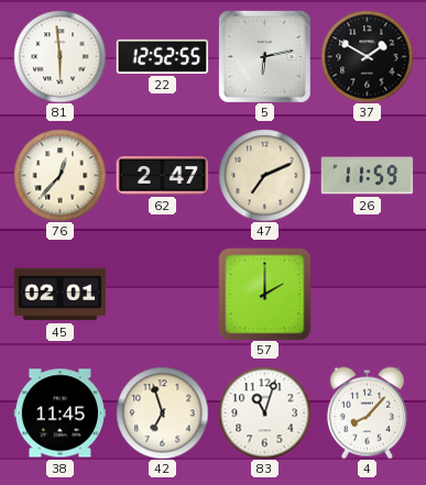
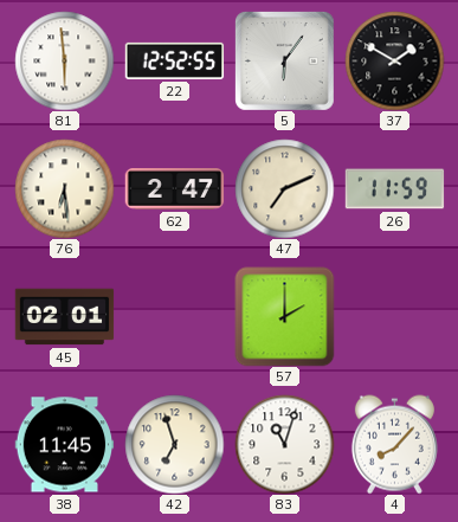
5: 6:13 -> 6:06
76: 12:37 -> 6:29
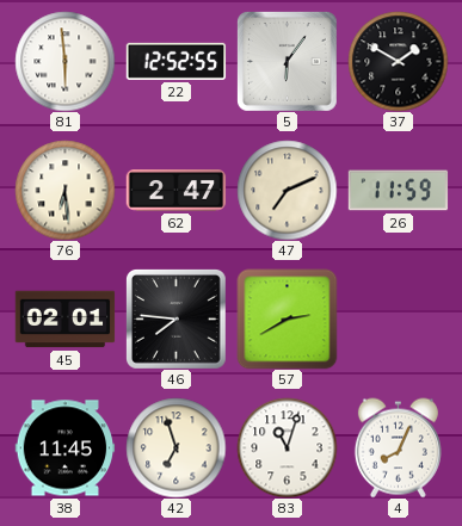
46: none -> 7:46
57: 2:00 -> 2:40
4: 8:07 -> 8:04
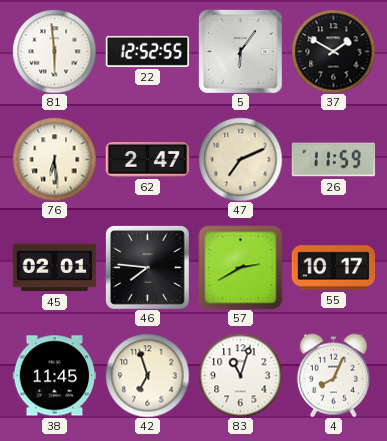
55: none -> 10:17
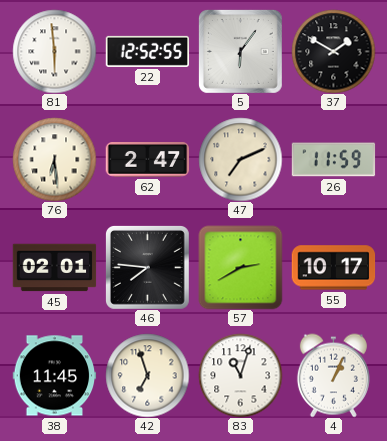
4: 8:04 -> 1:04
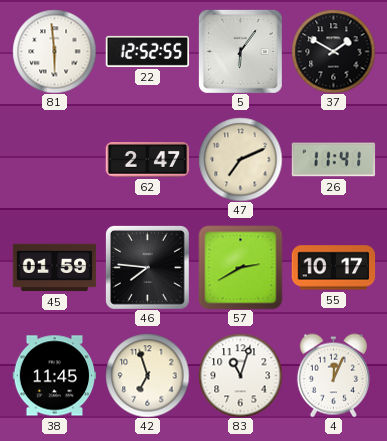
76: 6:29 -> none
26: 11:59 -> 11:41
45: 02:01 -> 01:59
4: 1:04 -> 12:04
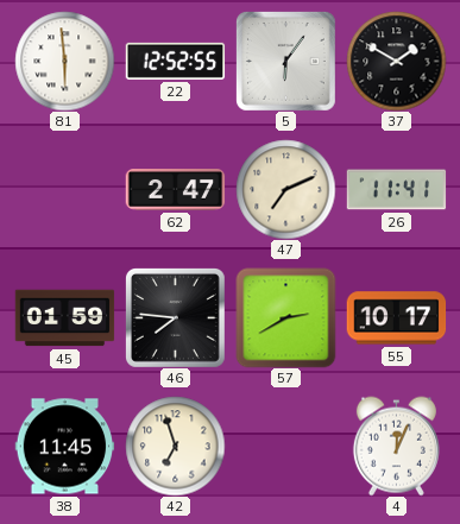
83: 11:03 -> none
